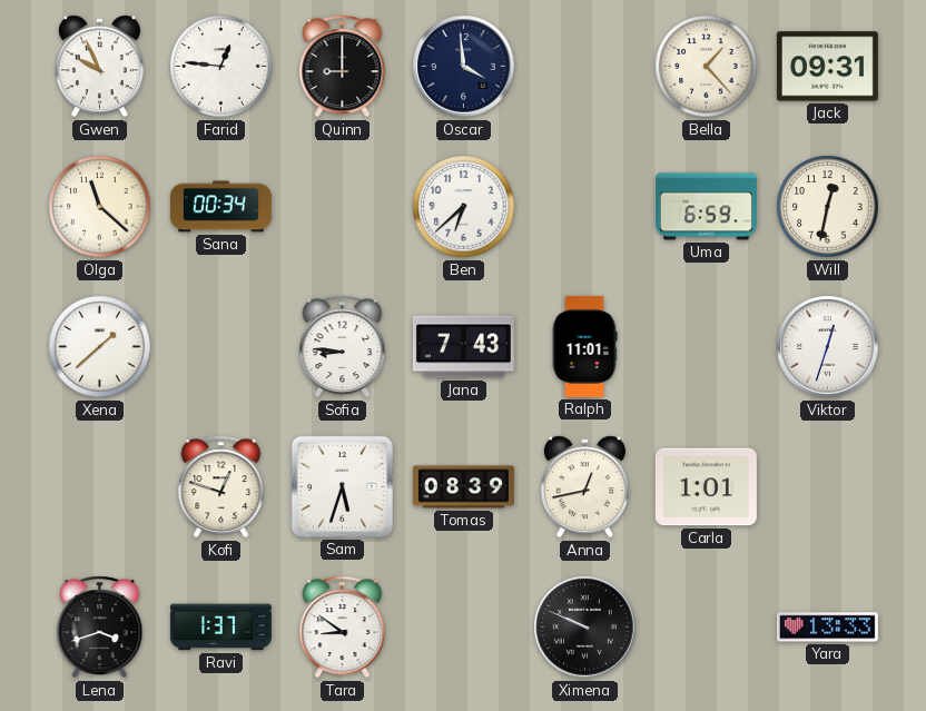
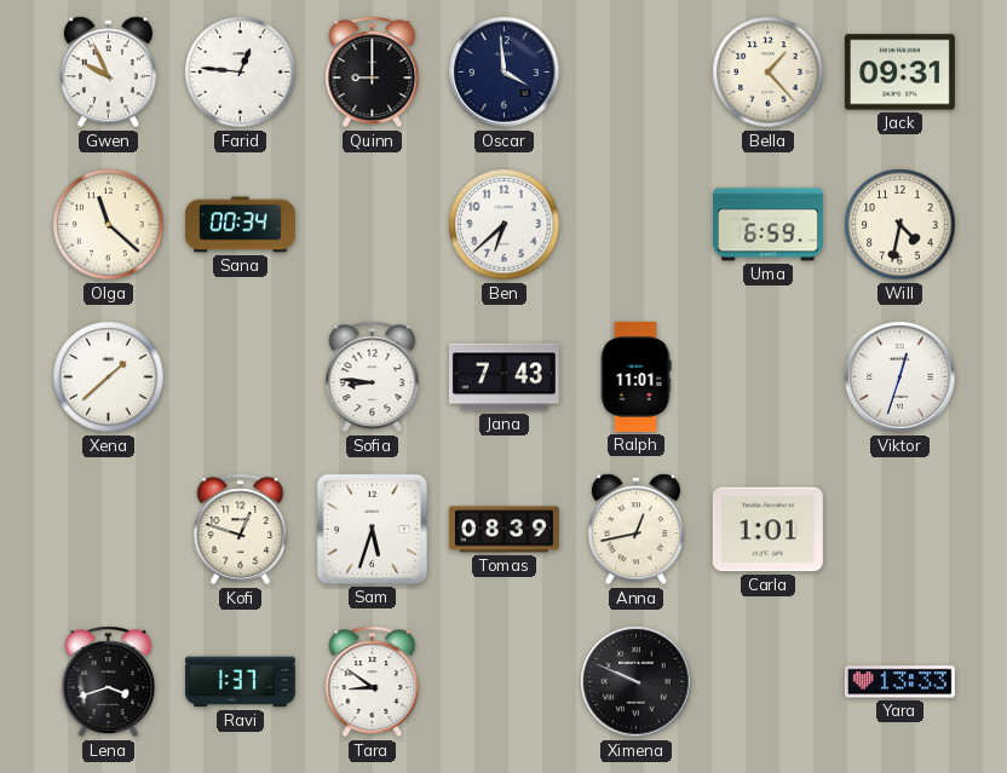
Will: 12:32 -> 4:32
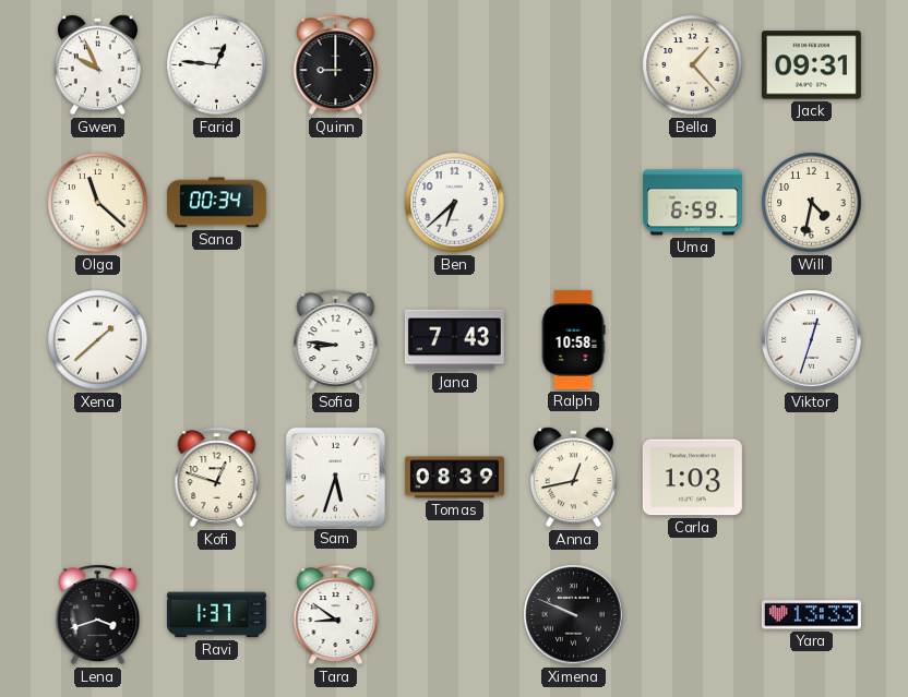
Oscar: 3:59 -> none
Ralph: 11:01 -> 10:58
Carla: 1:01 -> 1:03
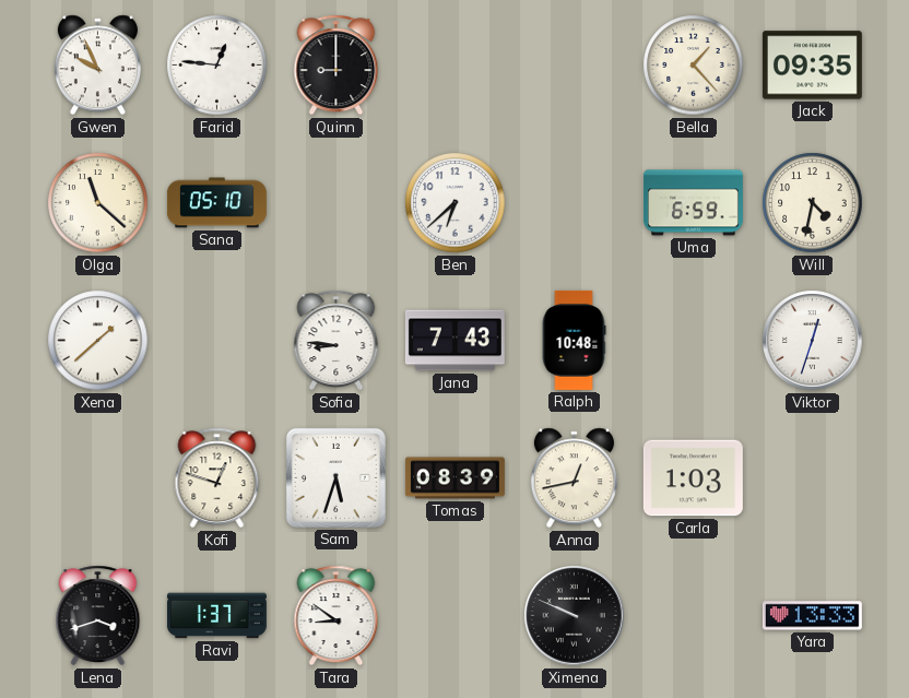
Jack: 09:31 -> 09:35
Sana: 00:34 -> 05:10
Ralph: 10:58 -> 10:48
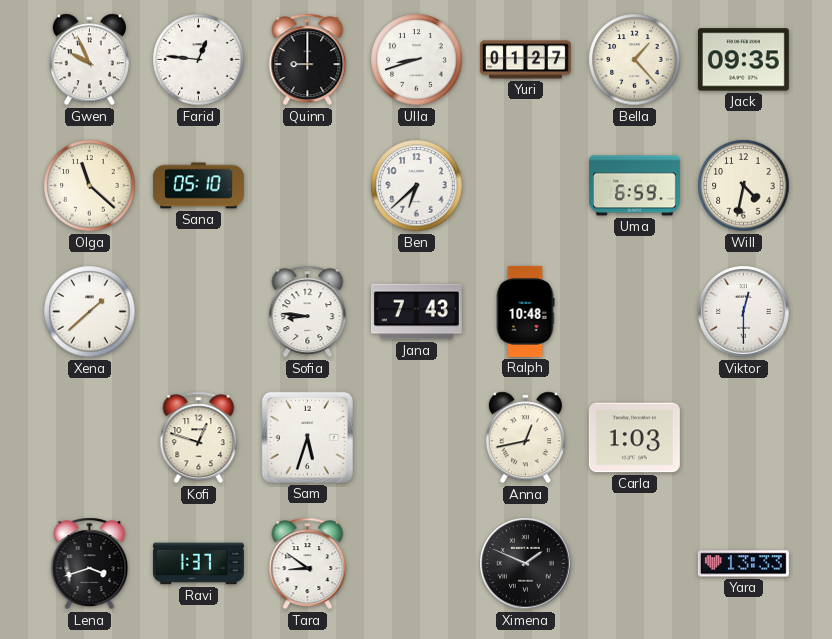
Ulla: none -> 8:42
Yuri: none -> 01:27
Viktor: 12:33 -> 12:30
Tomas: 08:39 -> none
Ximena: 9:49 -> 1:49
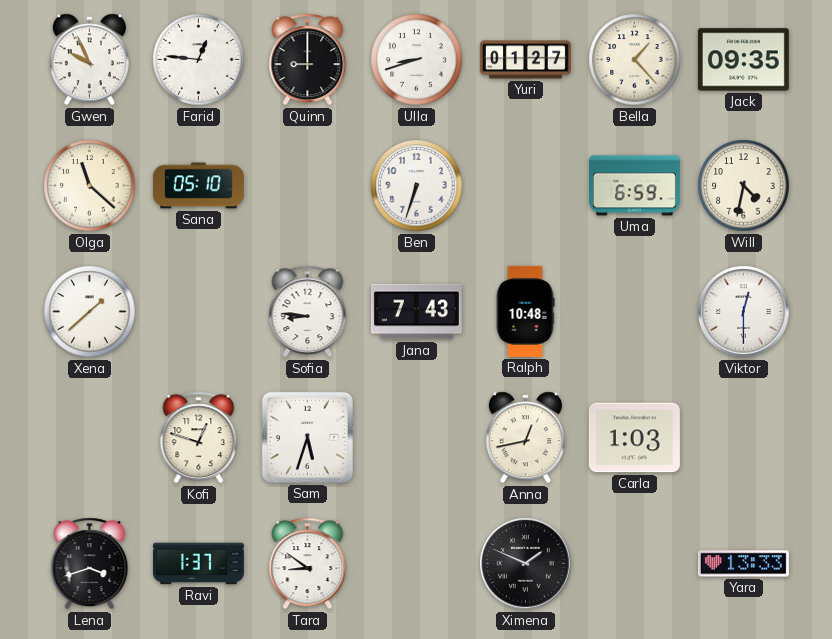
Ben: 6:38 -> 6:33
